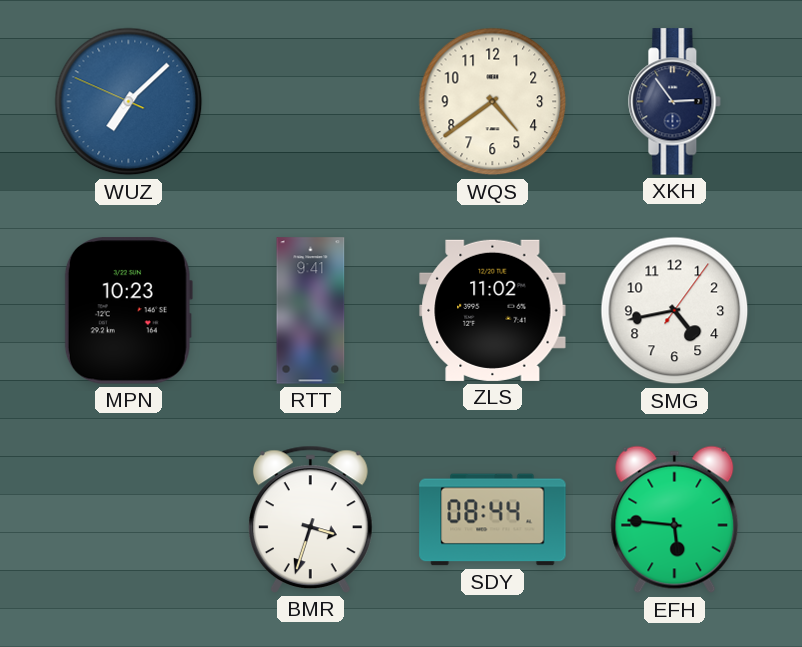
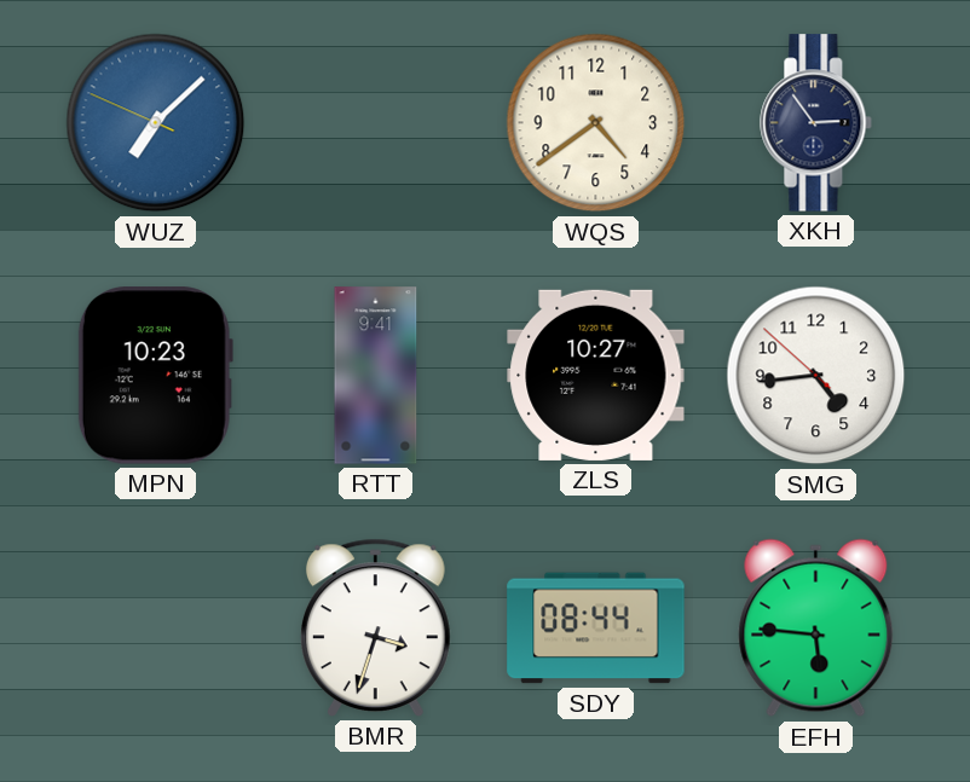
ZLS: 11:02 -> 10:27
SMG: 4:43:06 -> 4:43:52
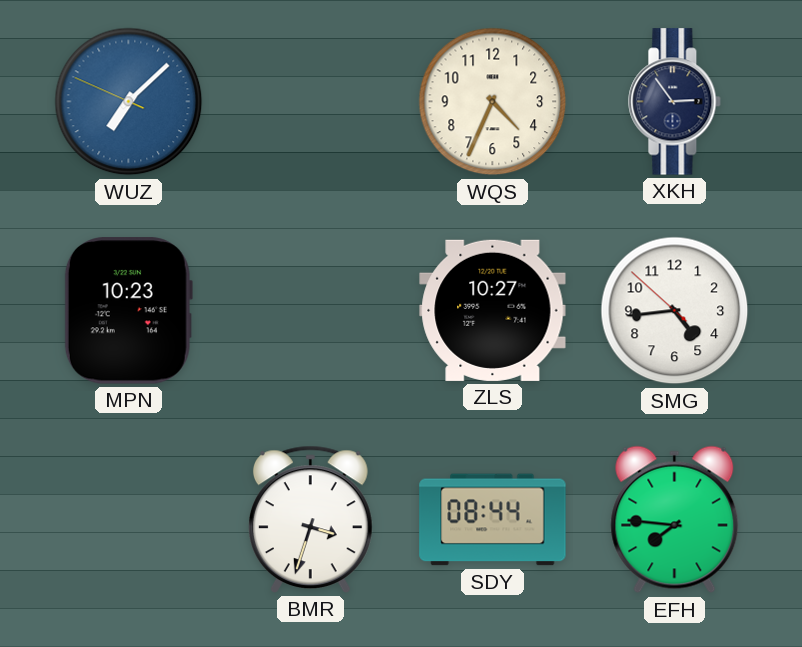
WQS: 4:39 -> 4:34
RTT: 9:41 -> none
EFH: 5:46 -> 7:46
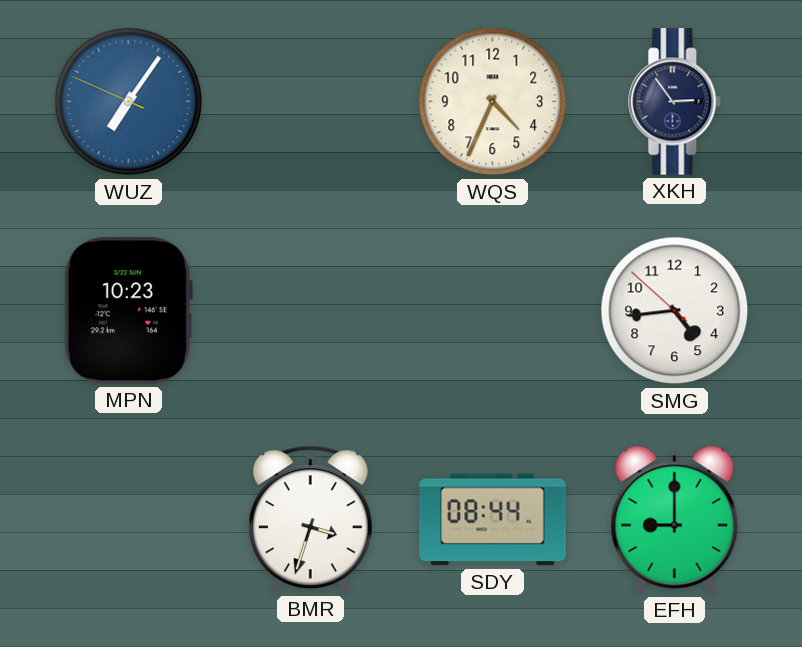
WUZ: 7:07 -> 7:05
ZLS: 10:27 -> none
EFH: 7:46 -> 9:00
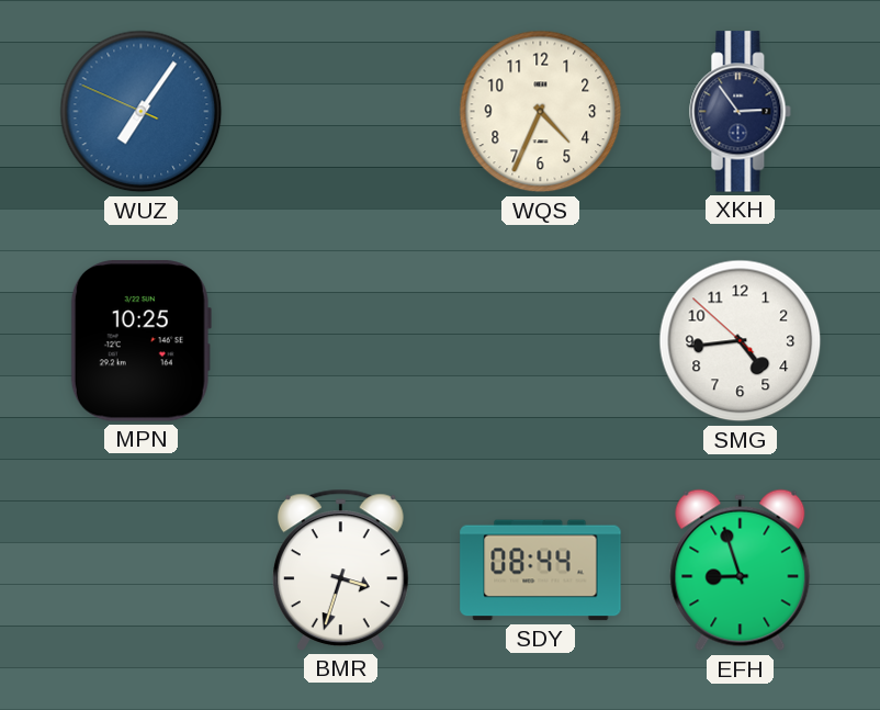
MPN: 10:23 -> 10:25
EFH: 9:00 -> 8:57
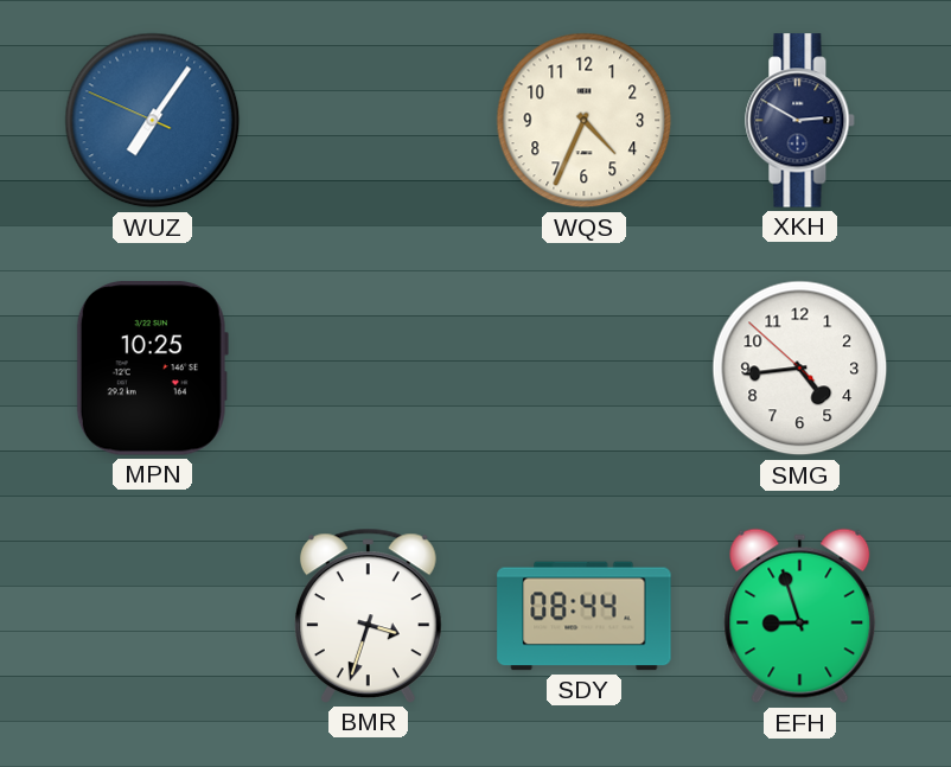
XKH: 2:54 -> 2:50
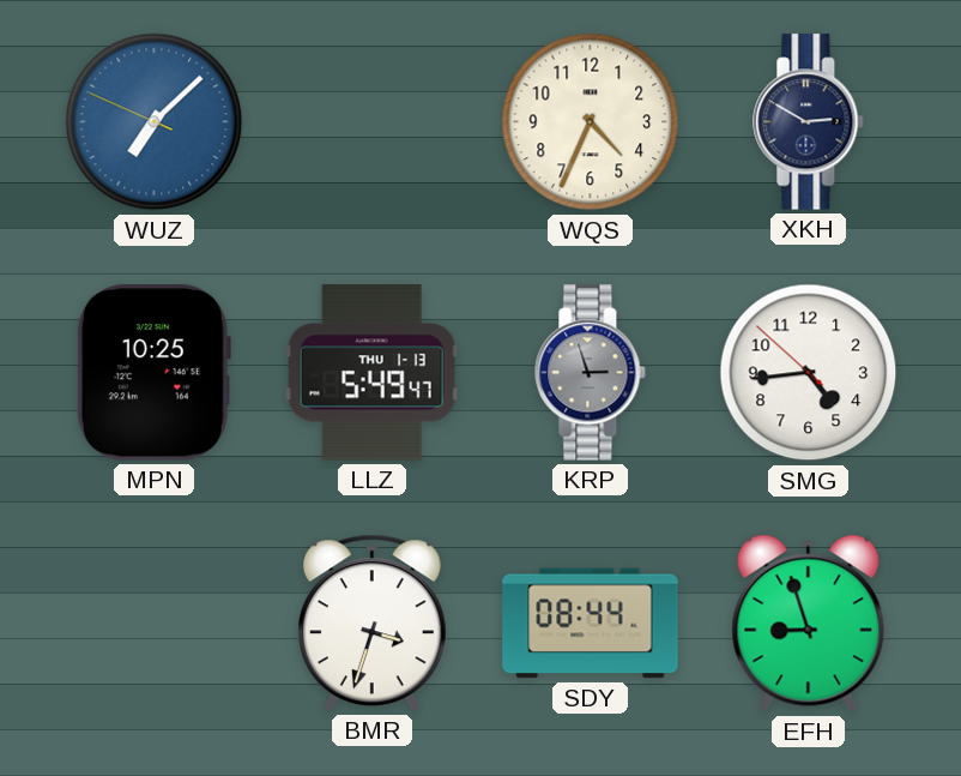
WUZ: 7:05 -> 7:07
LLZ: none -> 5:49
KRP: none -> 2:57
